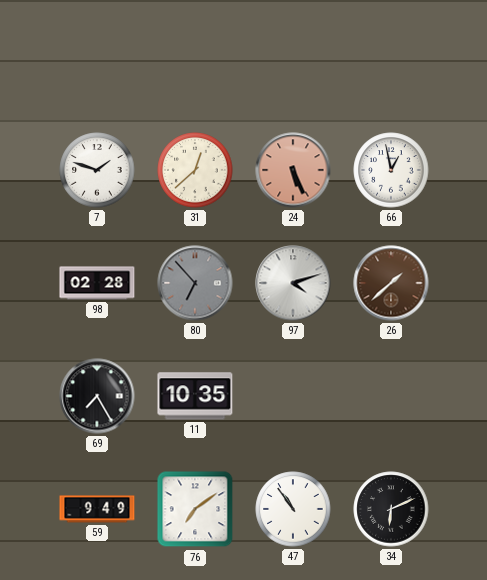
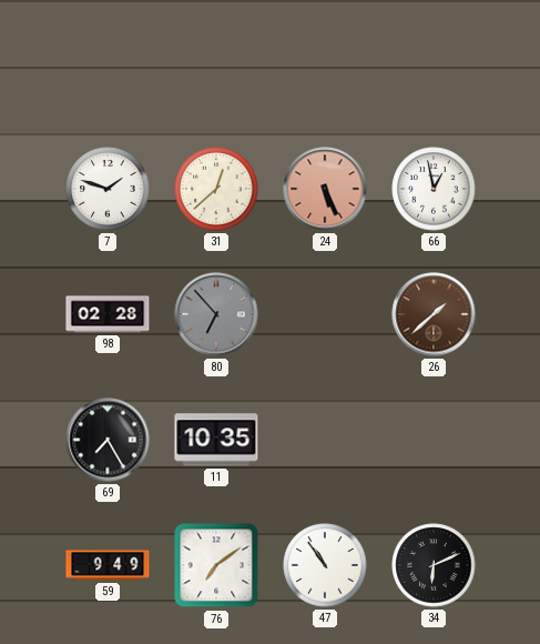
97: 4:12 -> none
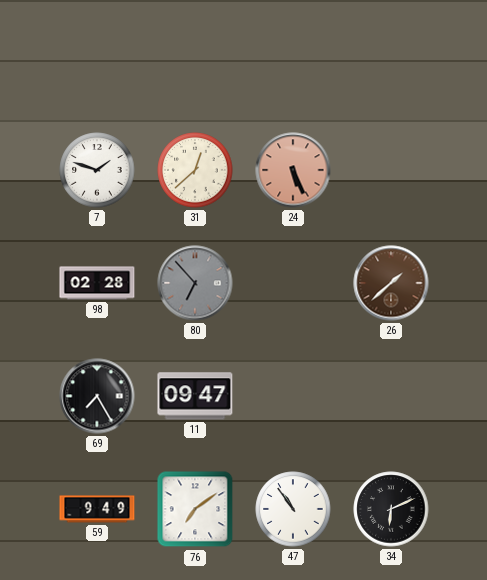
66: 12:58 -> none
11: 10:35 -> 09:47
